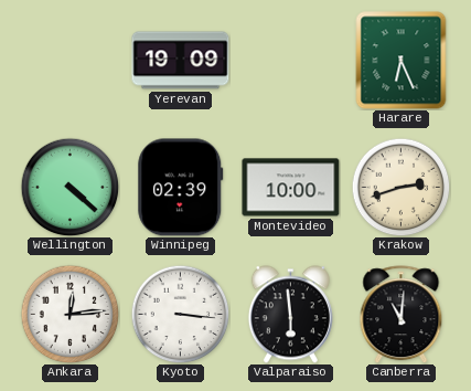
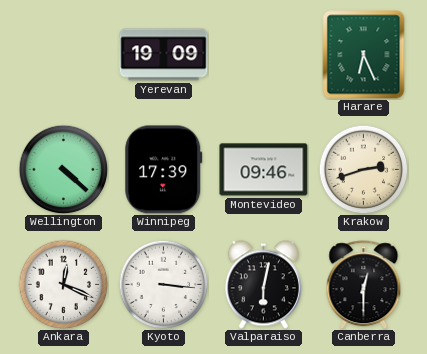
Winnipeg: 02:39 -> 17:39
Montevideo: 10:00 -> 09:46
Ankara: 12:14 -> 12:19
Valparaiso: 5:59 -> 6:02
Canberra: 11:01 -> 12:30
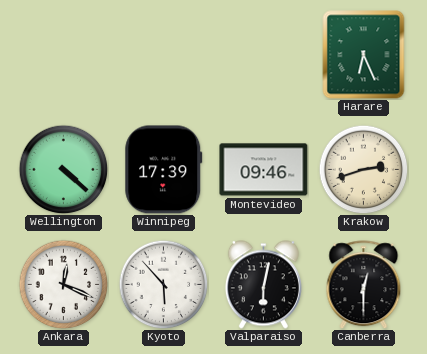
Yerevan: 19:09 -> none
Kyoto: 3:16 -> 5:53
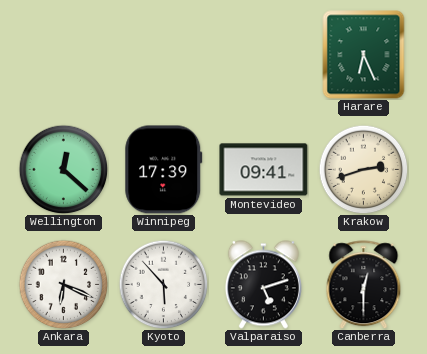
Wellington: 4:22 -> 12:22
Montevideo: 09:46 -> 09:41
Ankara: 12:19 -> 6:19
Valparaiso: 6:02 -> 5:12
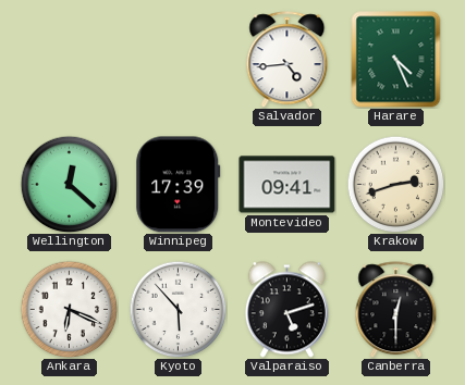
Salvador: none -> 4:44
Harare: 6:26 -> 4:26
